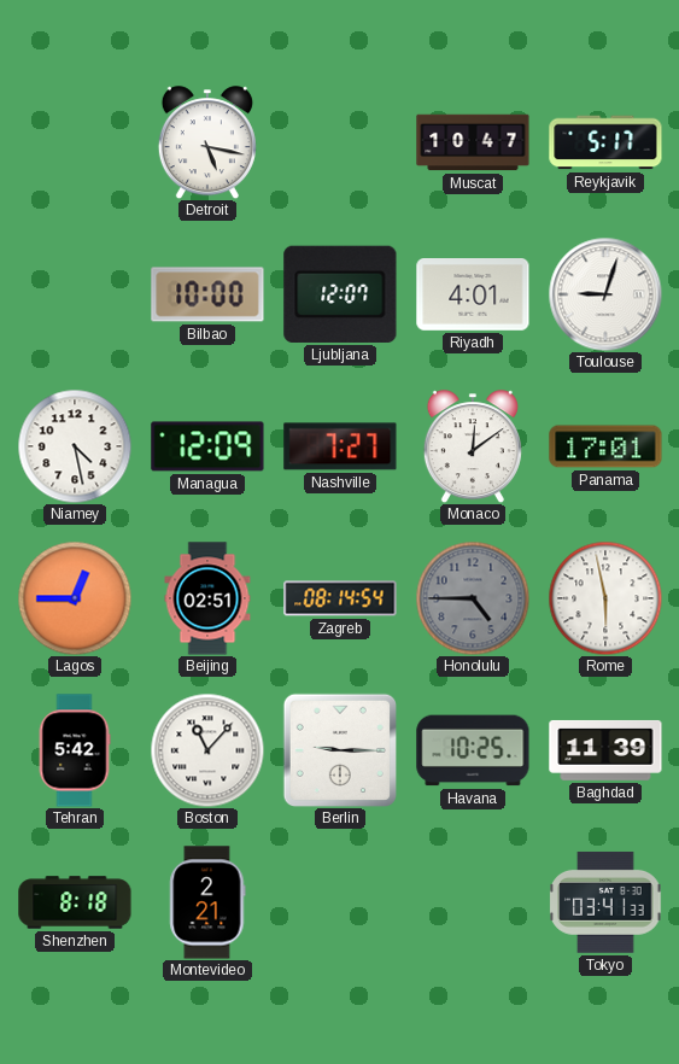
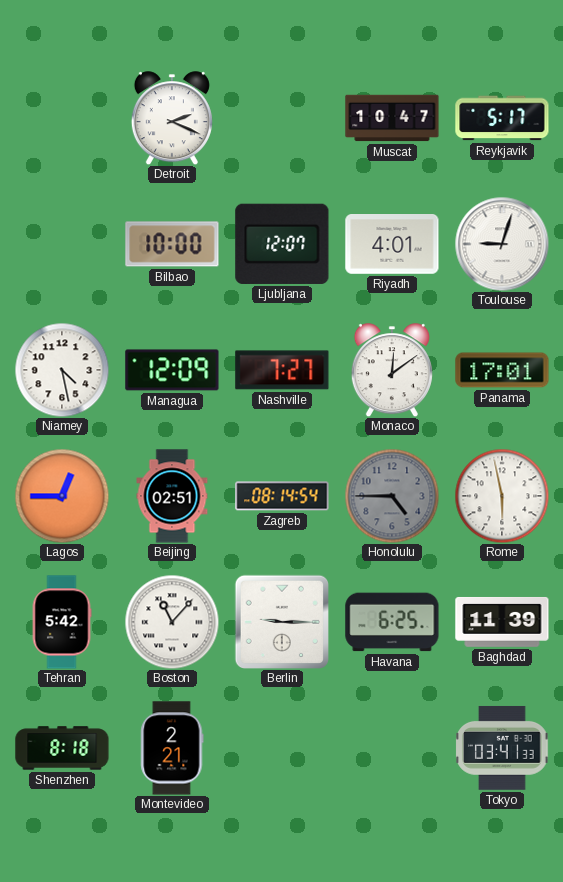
Detroit: 5:17 -> 2:19
Havana: 10:25 -> 6:25
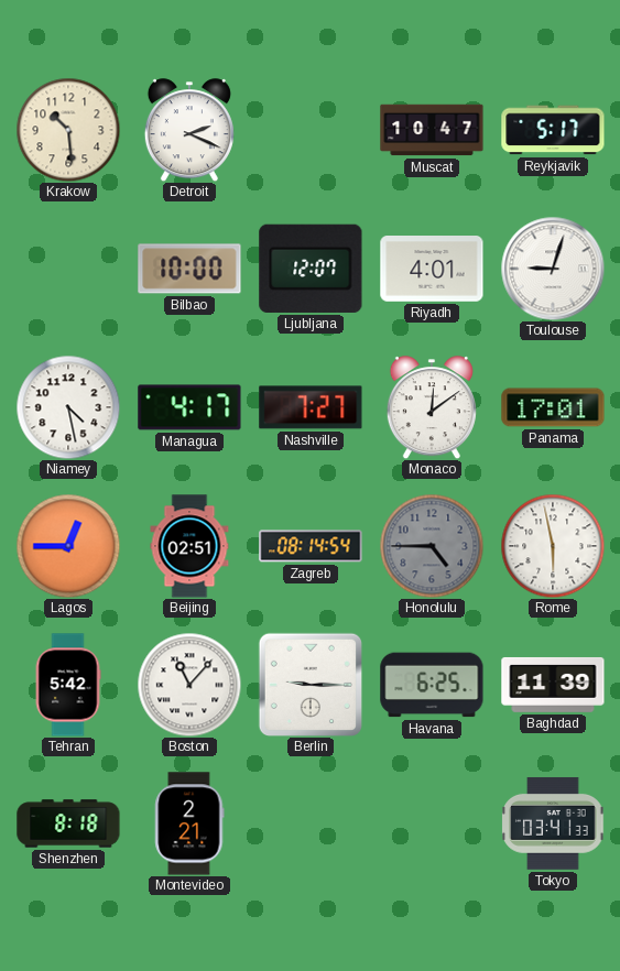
Krakow: none -> 10:29
Managua: 12:09 -> 4:17
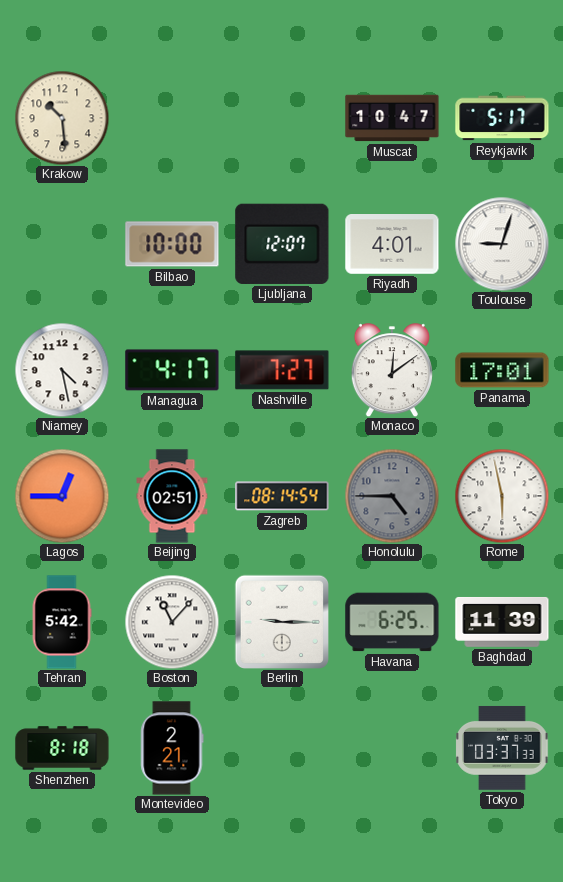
Detroit: 2:19 -> none
Tokyo: 03:41 -> 03:37
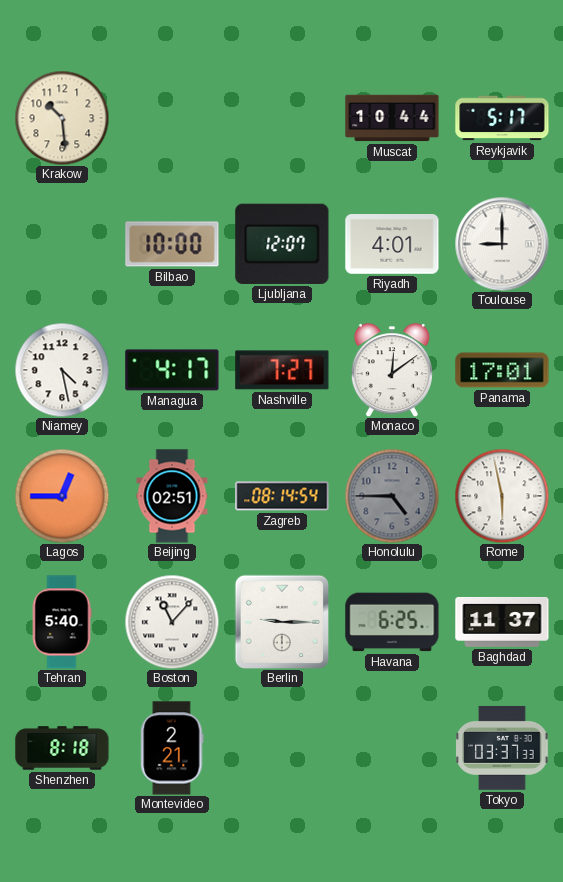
Muscat: 10:47 -> 10:44
Toulouse: 9:03 -> 9:00
Tehran: 5:42 -> 5:40
Baghdad: 11:39 -> 11:37
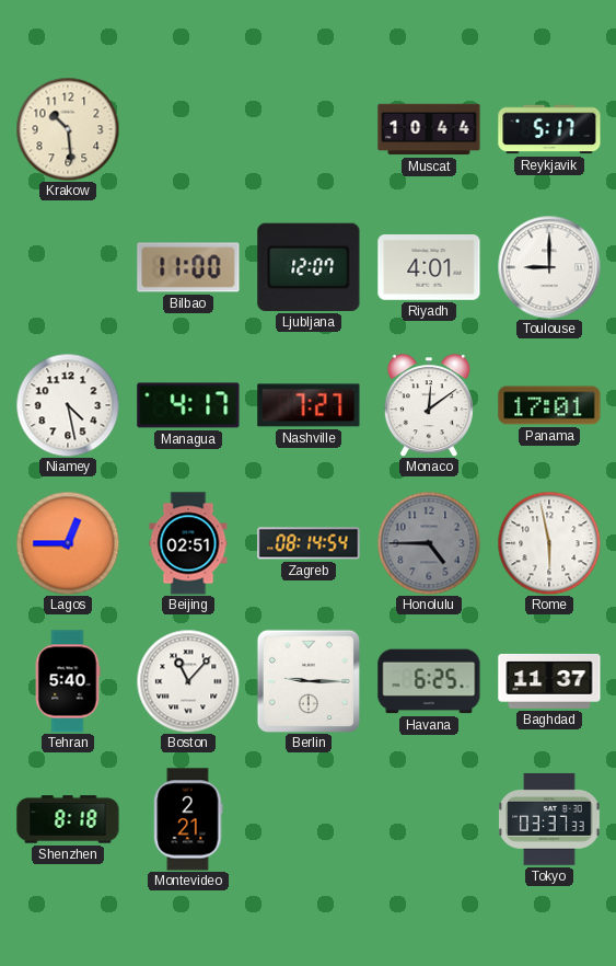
Bilbao: 10:00 -> 11:00
